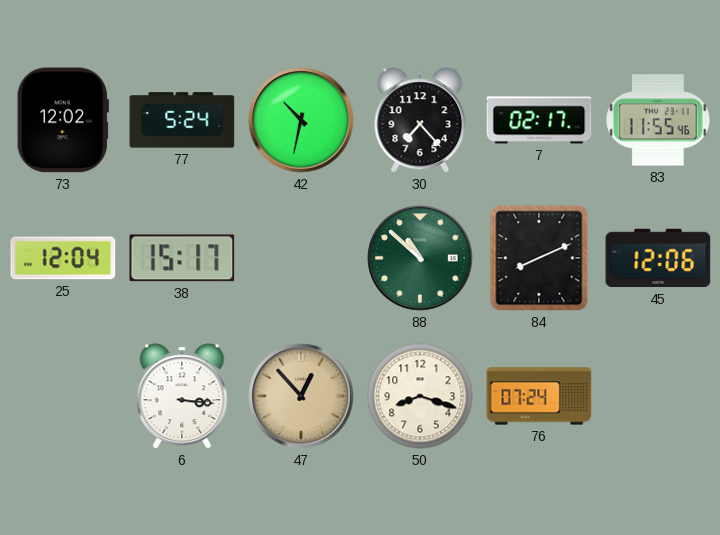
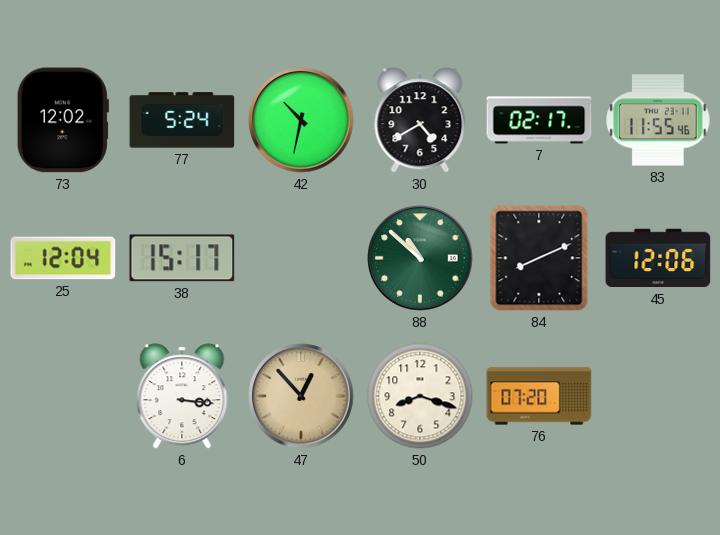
30: 7:23 -> 4:40
76: 07:24 -> 07:20
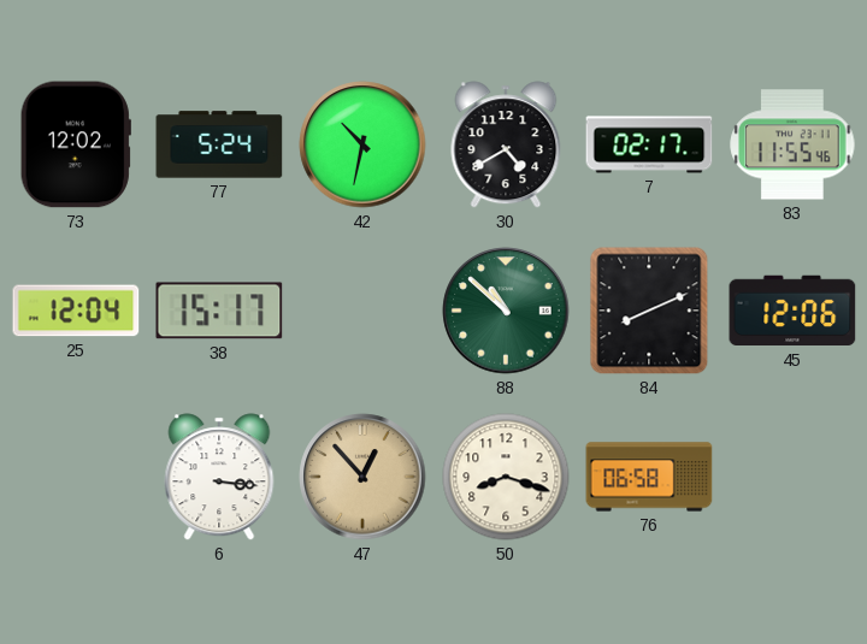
76: 07:20 -> 06:58
